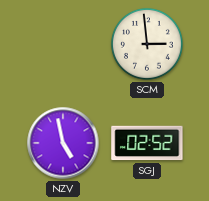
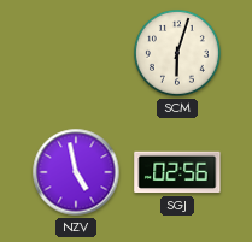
SCM: 2:59 -> 6:03
SGJ: 02:52 -> 02:56
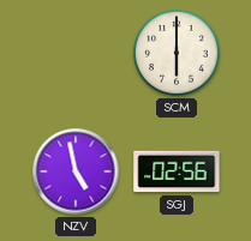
SCM: 6:03 -> 6:00
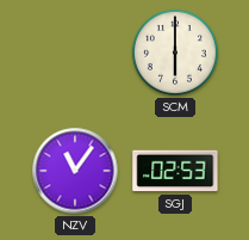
NZV: 4:58 -> 11:06
SGJ: 02:56 -> 02:53
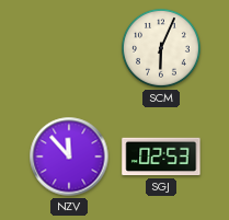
SCM: 6:00 -> 6:04
NZV: 11:06 -> 11:53
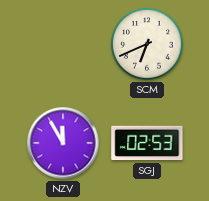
SCM: 6:04 -> 6:41
NZV: 11:53 -> 11:55
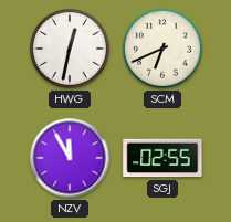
HWG: none -> 12:32
SGJ: 02:53 -> 02:55
